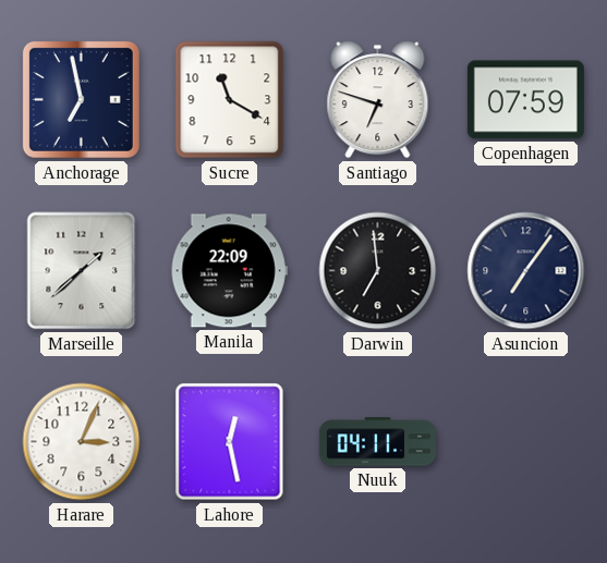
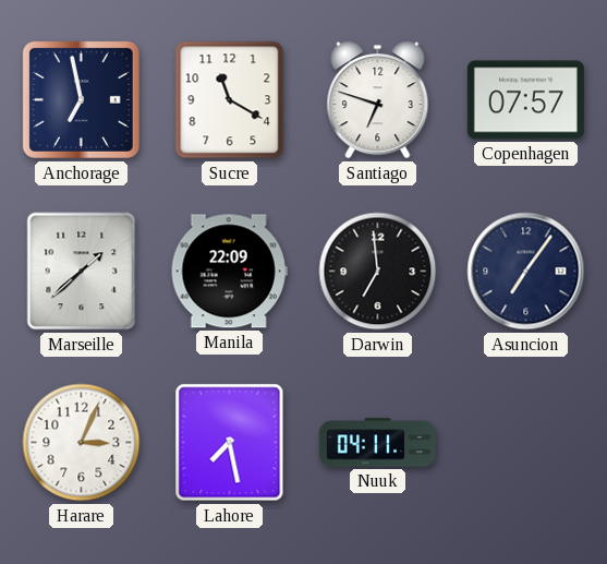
Copenhagen: 07:59 -> 07:57
Lahore: 12:28 -> 7:28
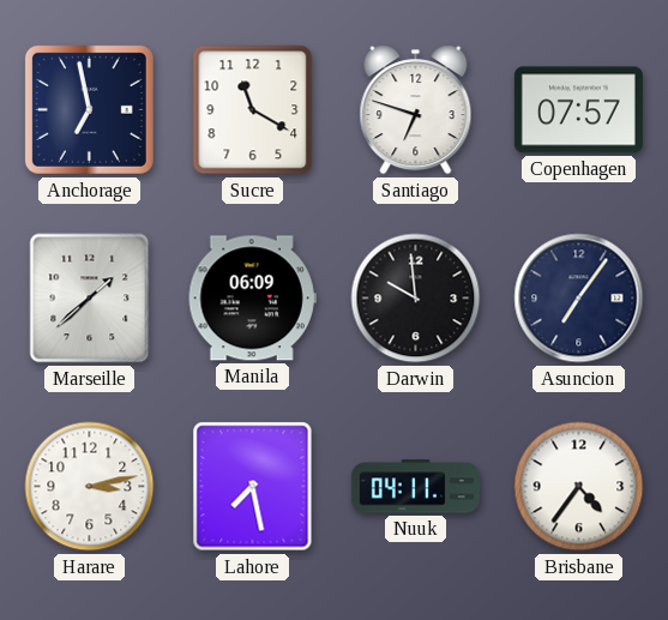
Manila: 22:09 -> 06:09
Darwin: 6:59 -> 9:59
Harare: 3:04 -> 3:13
Brisbane: none -> 4:36
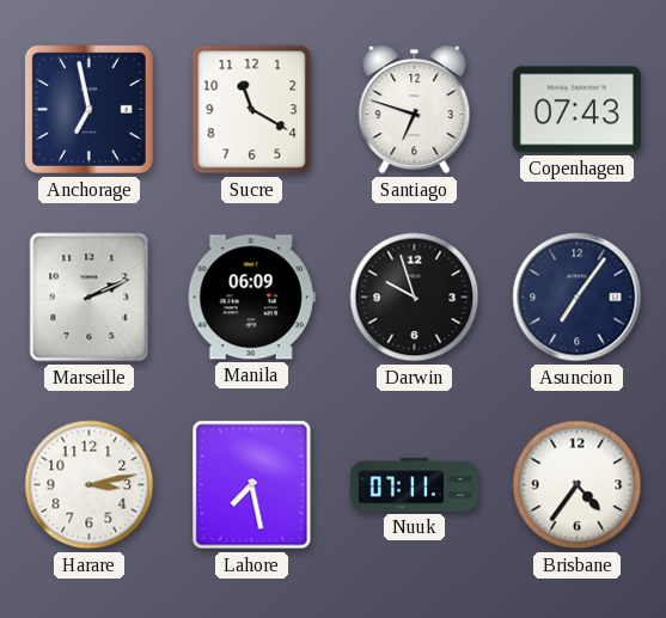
Copenhagen: 07:57 -> 07:43
Marseille: 1:38 -> 2:11
Darwin: 9:59 -> 9:57
Nuuk: 04:11 -> 07:11
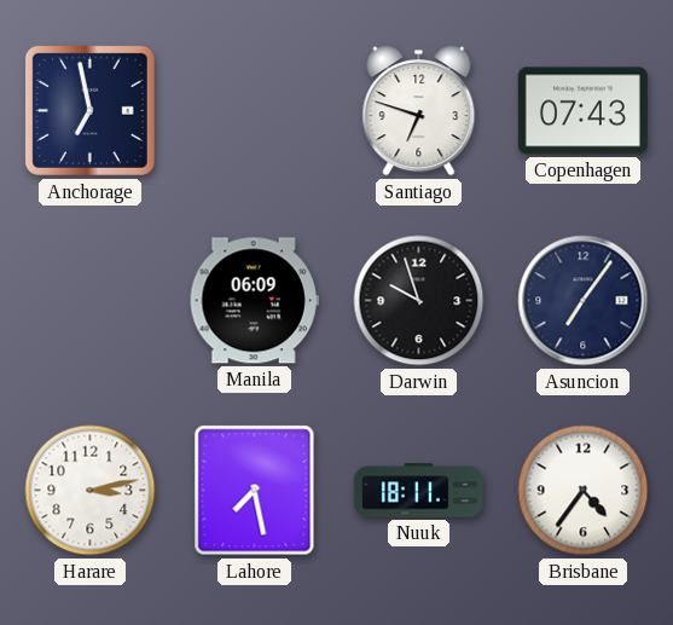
Sucre: 11:20 -> none
Marseille: 2:11 -> none
Nuuk: 07:11 -> 18:11
